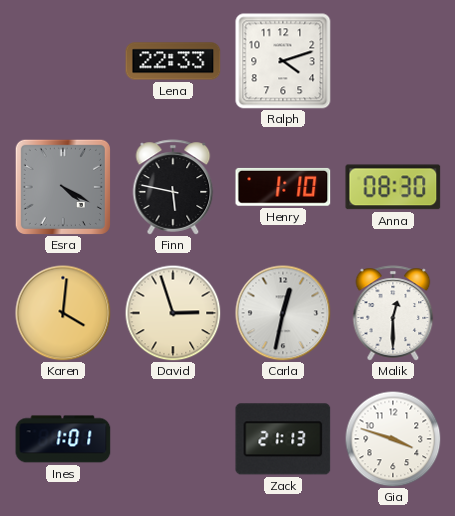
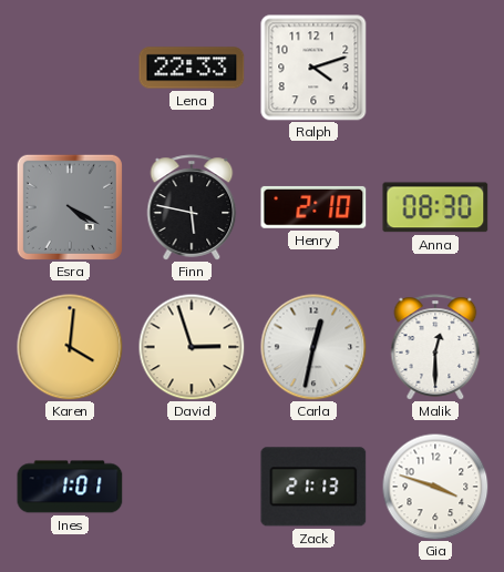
Henry: 1:10 -> 2:10
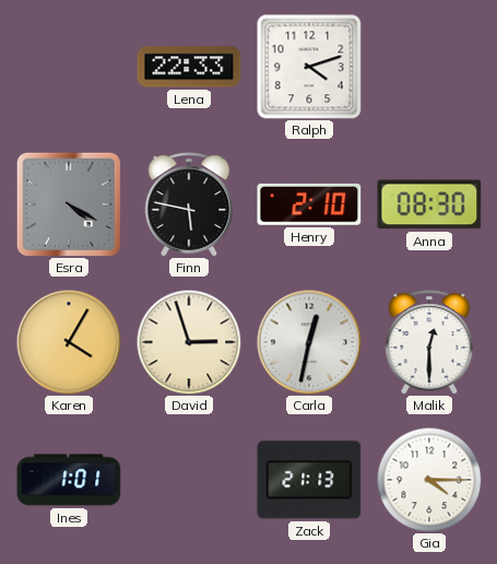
Karen: 4:01 -> 4:05
Gia: 3:48 -> 4:15
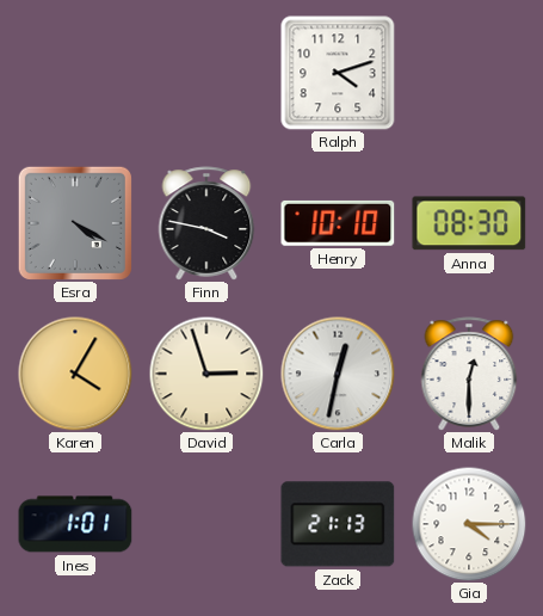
Lena: 22:33 -> none
Finn: 5:47 -> 3:47
Henry: 2:10 -> 10:10
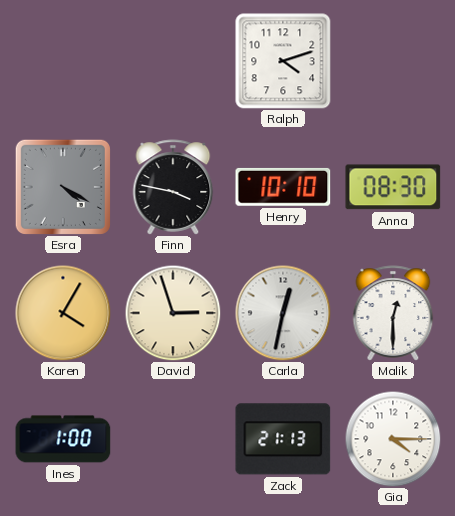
Ines: 1:01 -> 1:00
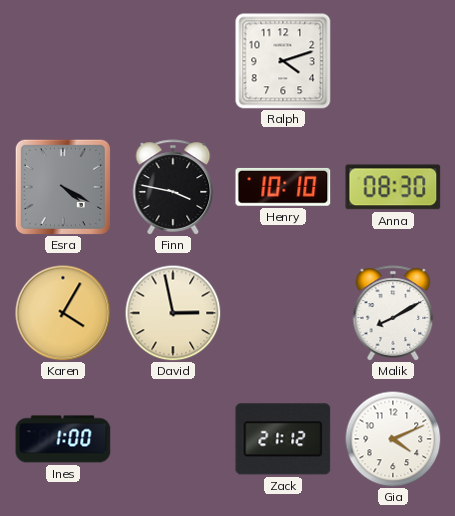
David: 2:57 -> 2:58
Carla: 12:32 -> none
Malik: 12:30 -> 8:10
Zack: 21:13 -> 21:12
Gia: 4:15 -> 4:11
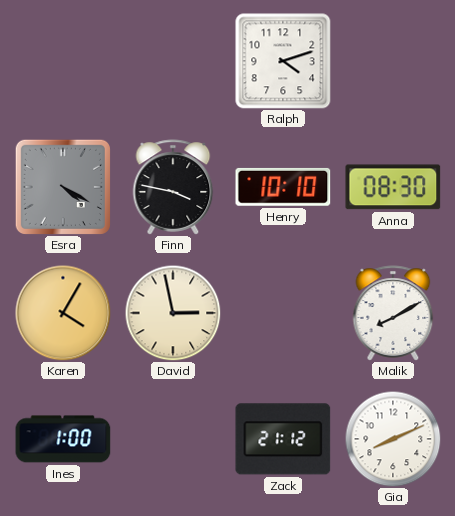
Gia: 4:11 -> 8:11
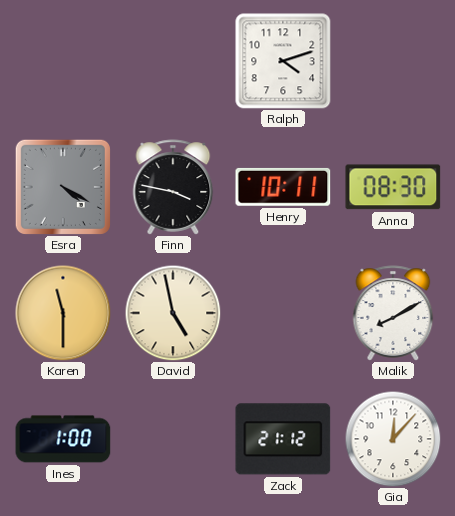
Henry: 10:10 -> 10:11
Karen: 4:05 -> 11:30
David: 2:58 -> 4:58
Gia: 8:11 -> 12:07
